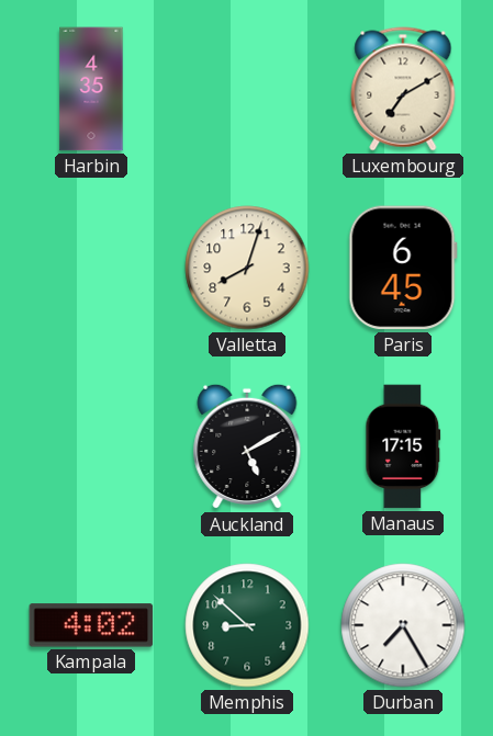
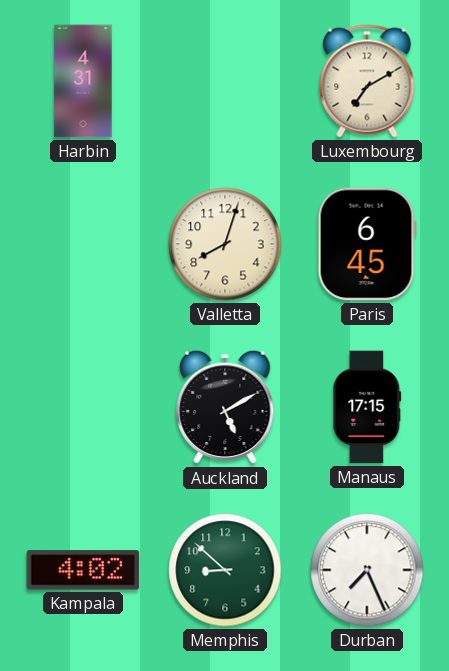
Harbin: 4:35 -> 4:31
Durban: 7:25 -> 7:26
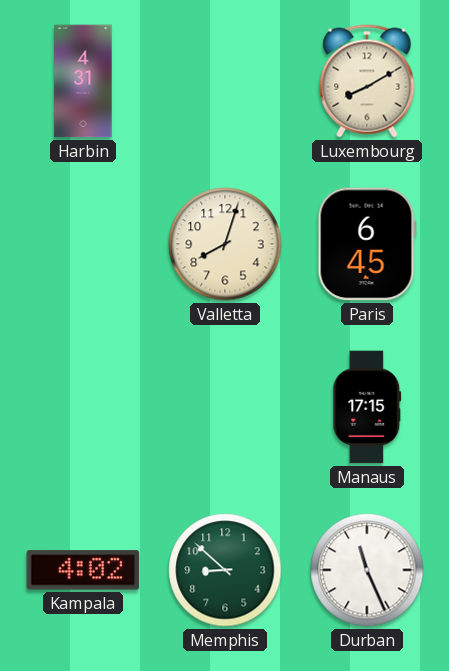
Luxembourg: 7:10 -> 8:10
Auckland: 5:10 -> none
Durban: 7:26 -> 11:26
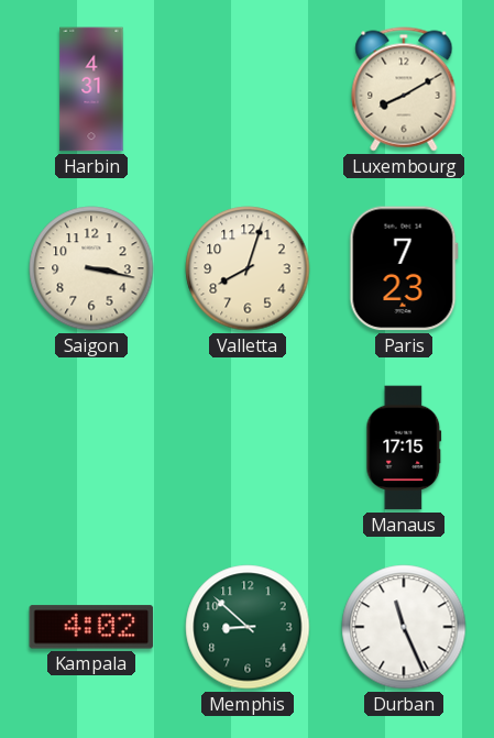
Saigon: none -> 3:17
Paris: 6:45 -> 7:23
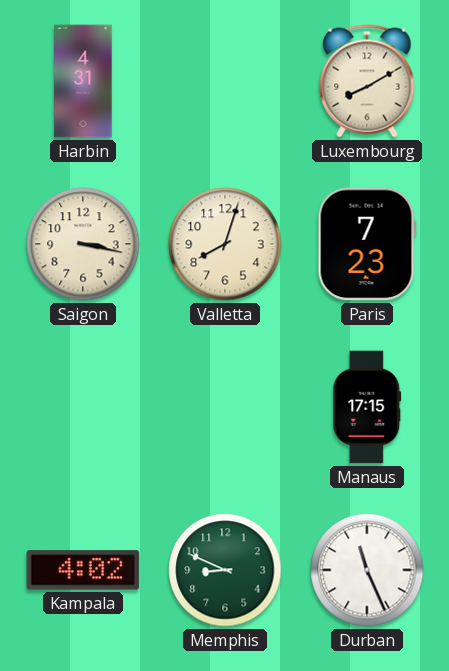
Memphis: 8:52 -> 8:49
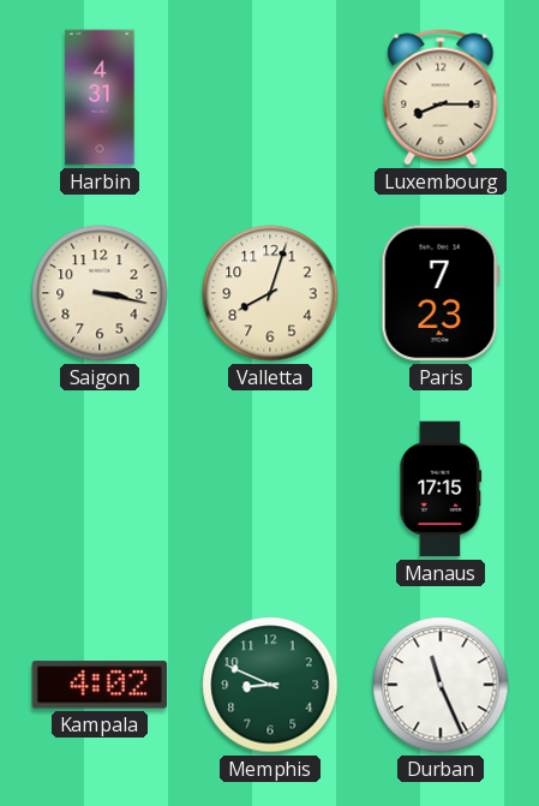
Luxembourg: 8:10 -> 8:15
